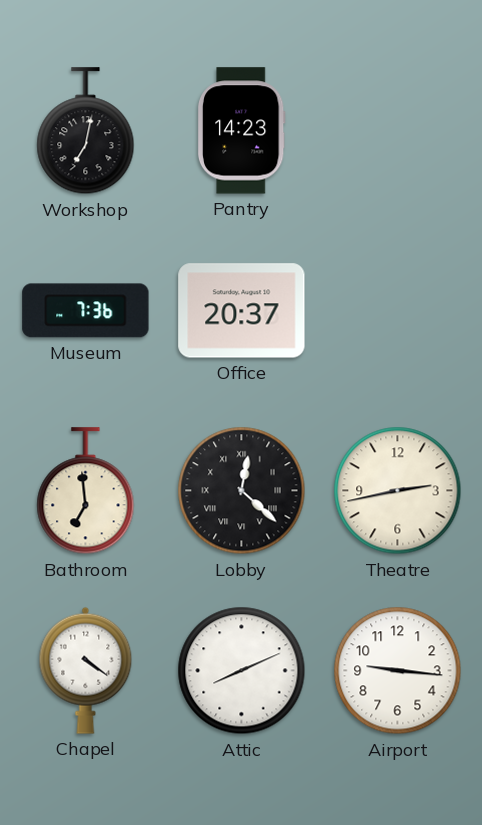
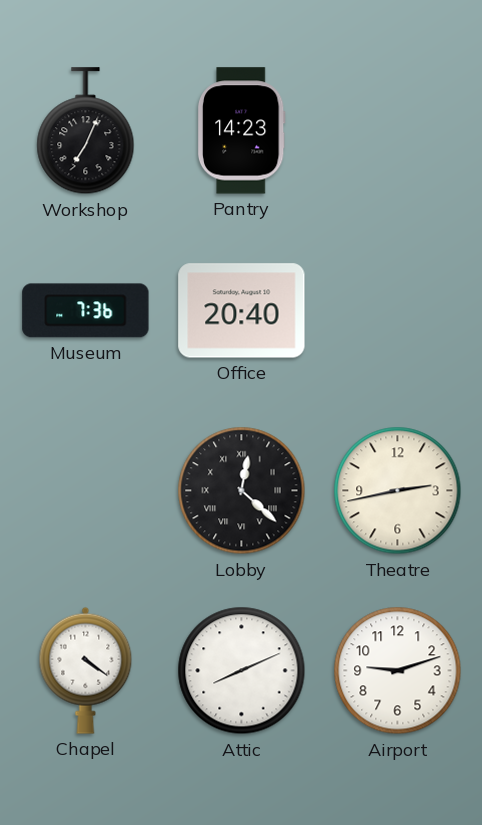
Workshop: 7:02 -> 7:04
Office: 20:37 -> 20:40
Bathroom: 6:59 -> none
Airport: 9:16 -> 9:12
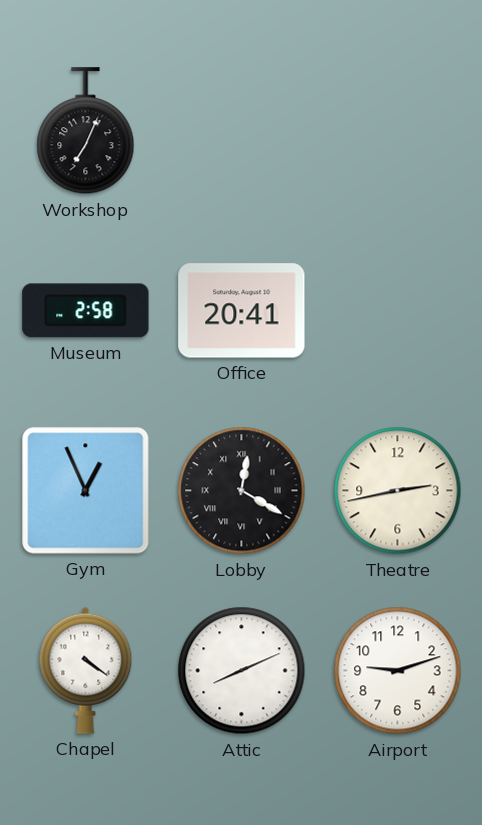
Pantry: 14:23 -> none
Museum: 7:36 -> 2:58
Office: 20:40 -> 20:41
Gym: none -> 12:56
Lobby: 12:22 -> 12:20
